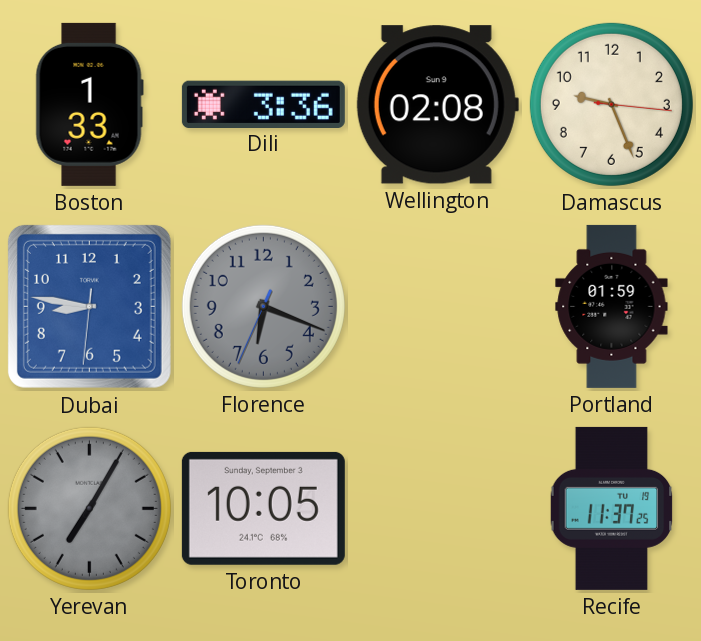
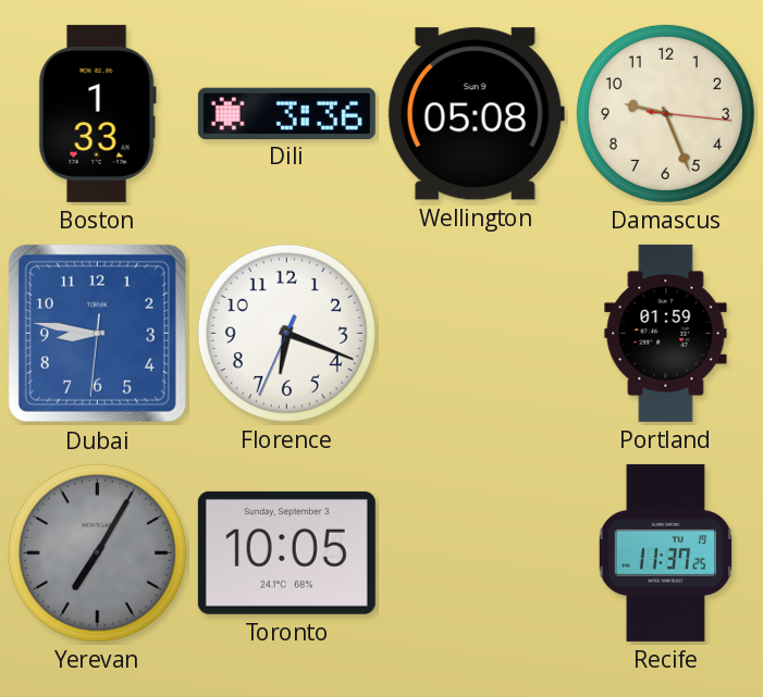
Wellington: 02:08 -> 05:08
Florence dial: grey -> white
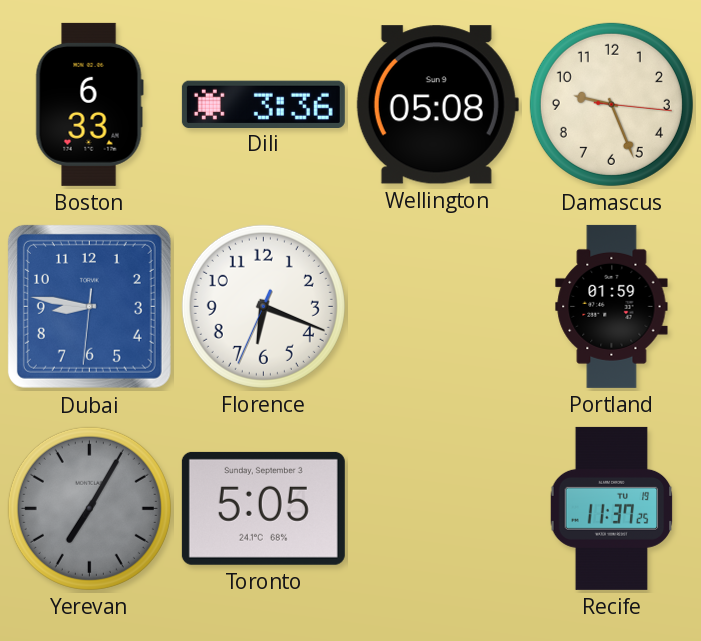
Boston: 1:33 -> 6:33
Toronto: 10:05 -> 5:05
